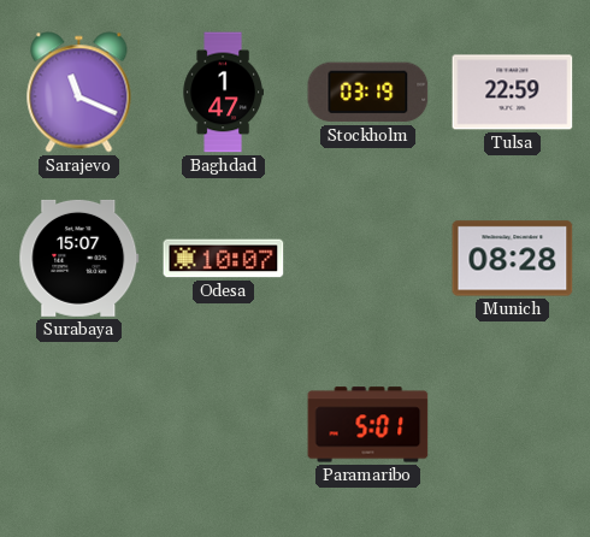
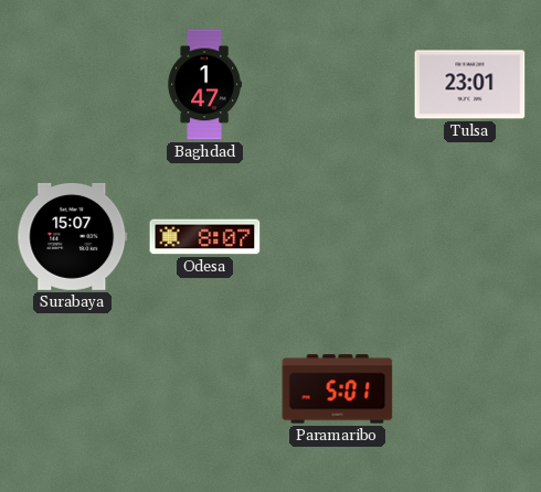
Sarajevo: 11:19 -> none
Stockholm: 03:19 -> none
Tulsa: 22:59 -> 23:01
Odesa: 10:07 -> 8:07
Munich: 08:28 -> none
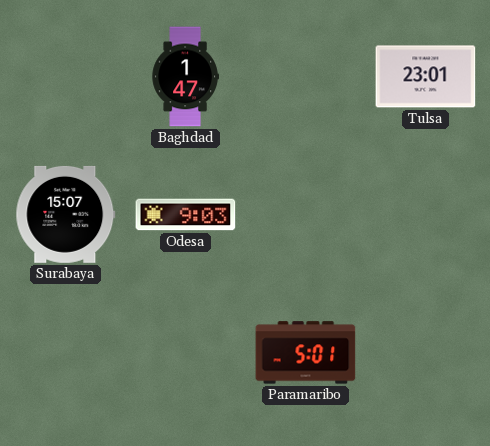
Odesa: 8:07 -> 9:03
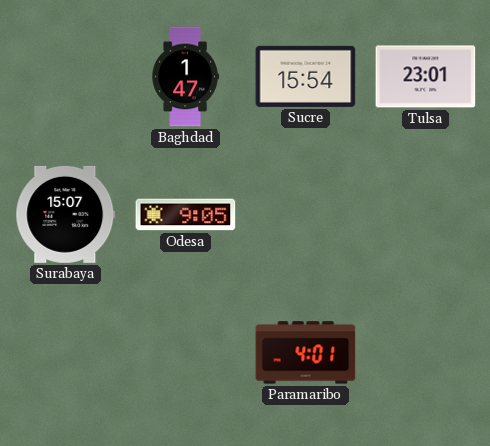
Sucre: none -> 15:54
Odesa: 9:03 -> 9:05
Paramaribo: 5:01 -> 4:01
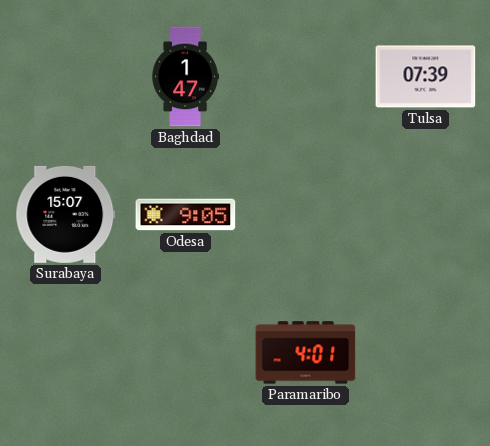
Sucre: 15:54 -> none
Tulsa: 23:01 -> 07:39
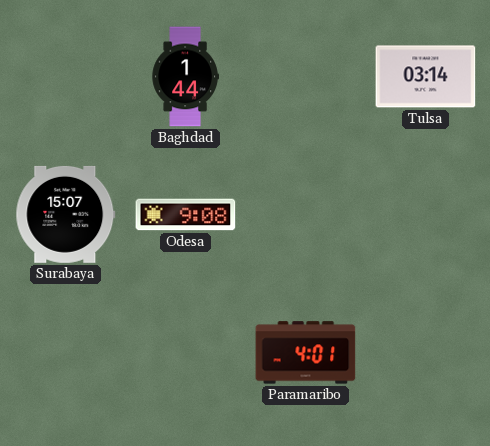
Baghdad: 1:47 -> 1:44
Tulsa: 07:39 -> 03:14
Odesa: 9:05 -> 9:08
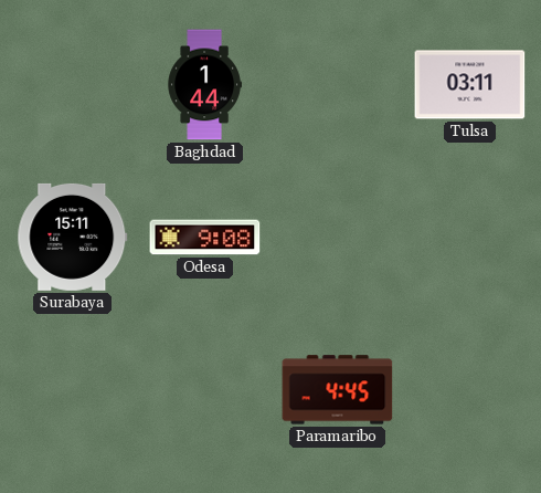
Tulsa: 03:14 -> 03:11
Surabaya: 15:07 -> 15:11
Paramaribo: 4:01 -> 4:45
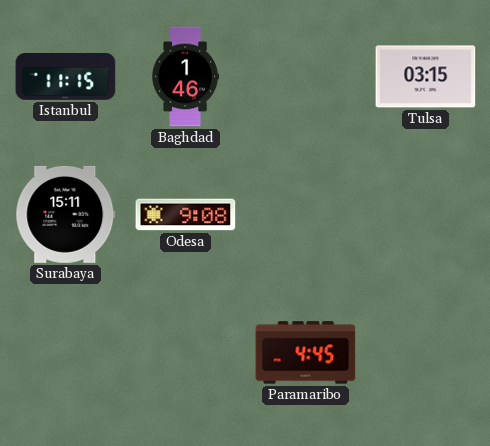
Istanbul: none -> 11:15
Baghdad: 1:44 -> 1:46
Tulsa: 03:11 -> 03:15
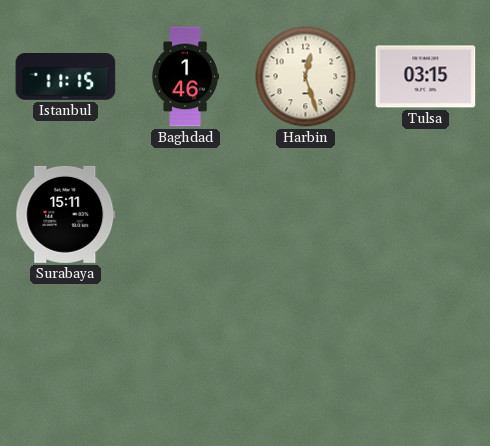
Harbin: none -> 12:27
Odesa: 9:08 -> none
Paramaribo: 4:45 -> none
